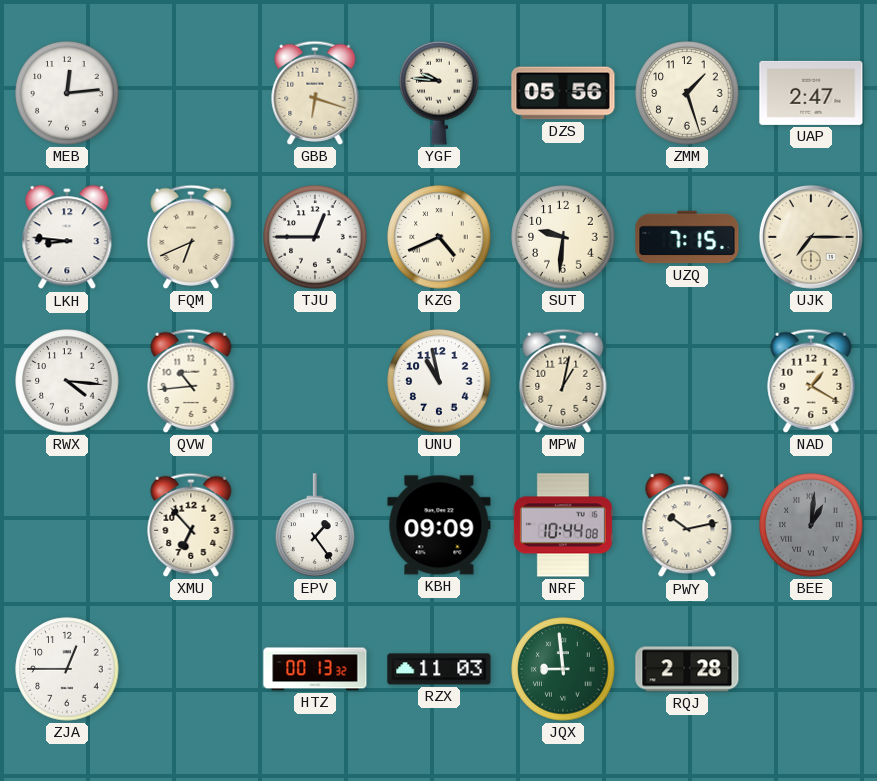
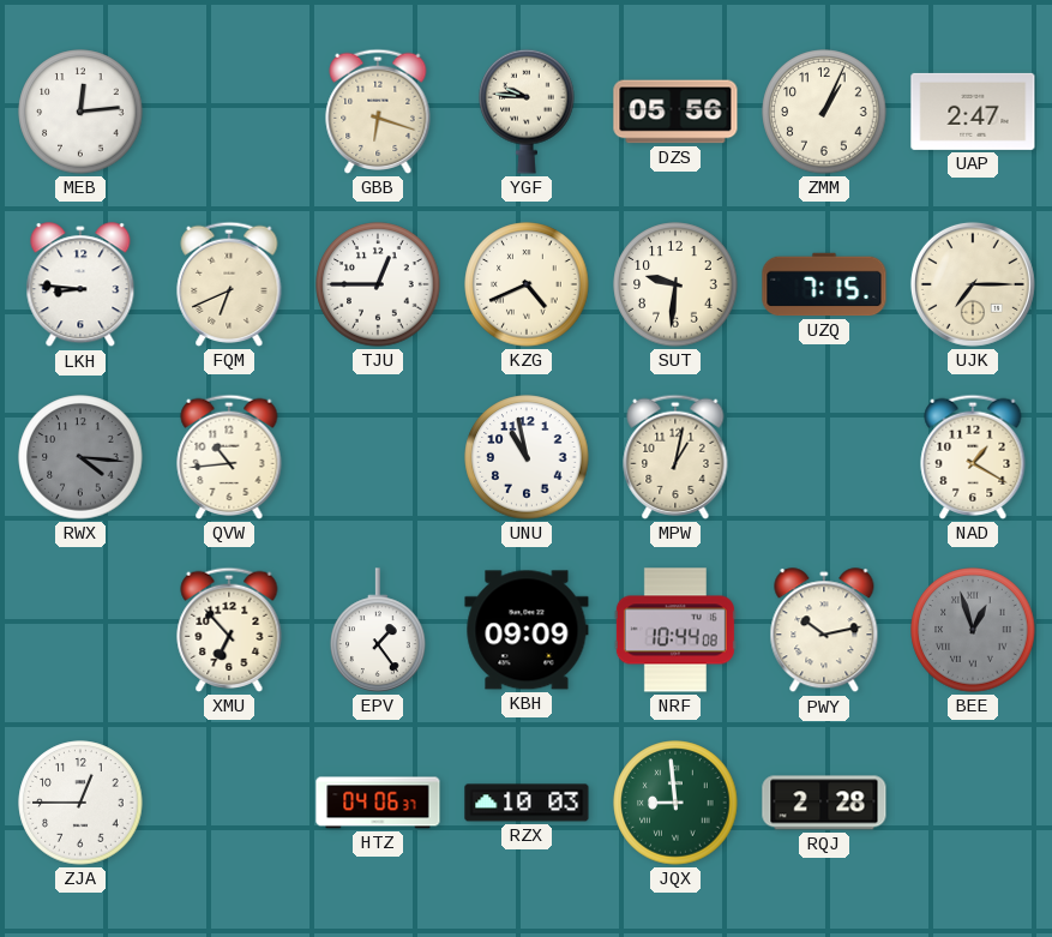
ZMM: 1:27 -> 1:04
RWX dial: white -> grey
BEE: 1:01 -> 12:57
HTZ: 00:13 -> 04:06
RZX: 11:03 -> 10:03
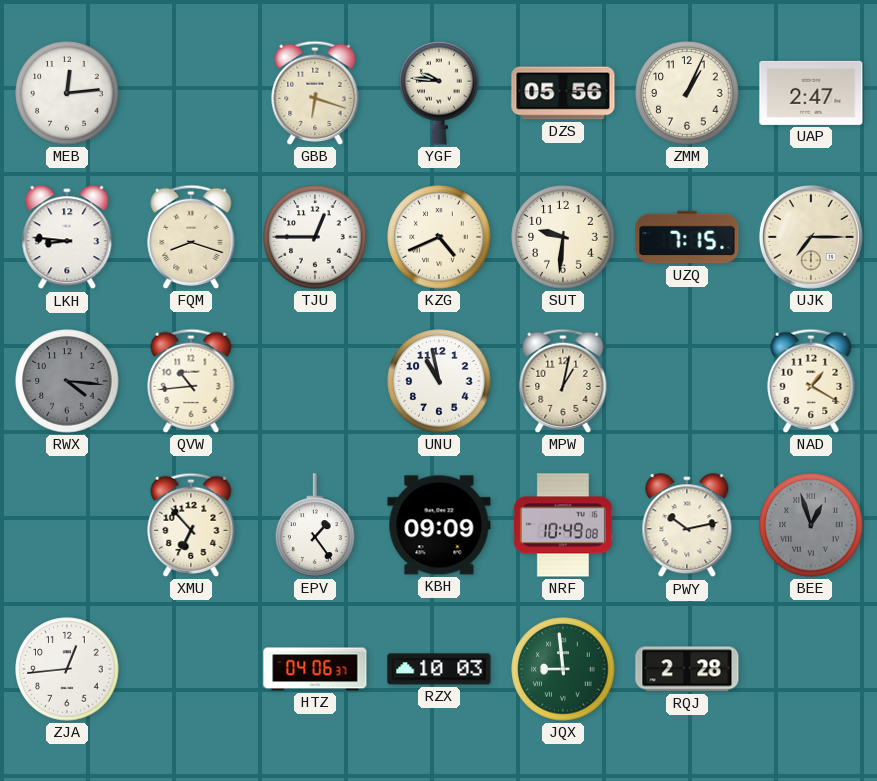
FQM: 6:41 -> 8:18
NRF: 10:44 -> 10:49
ZJA: 12:45 -> 12:44
